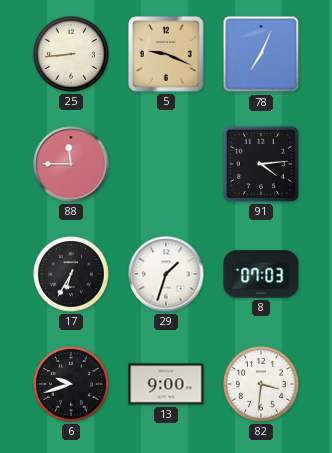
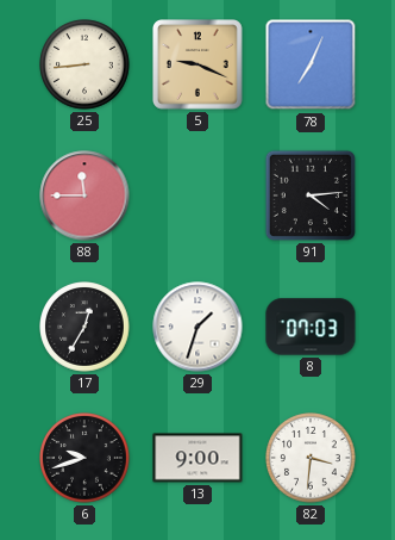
17: 6:35 -> 12:35
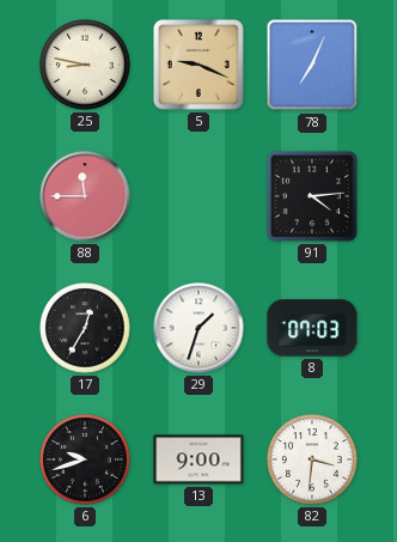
25: 8:44 -> 8:47
